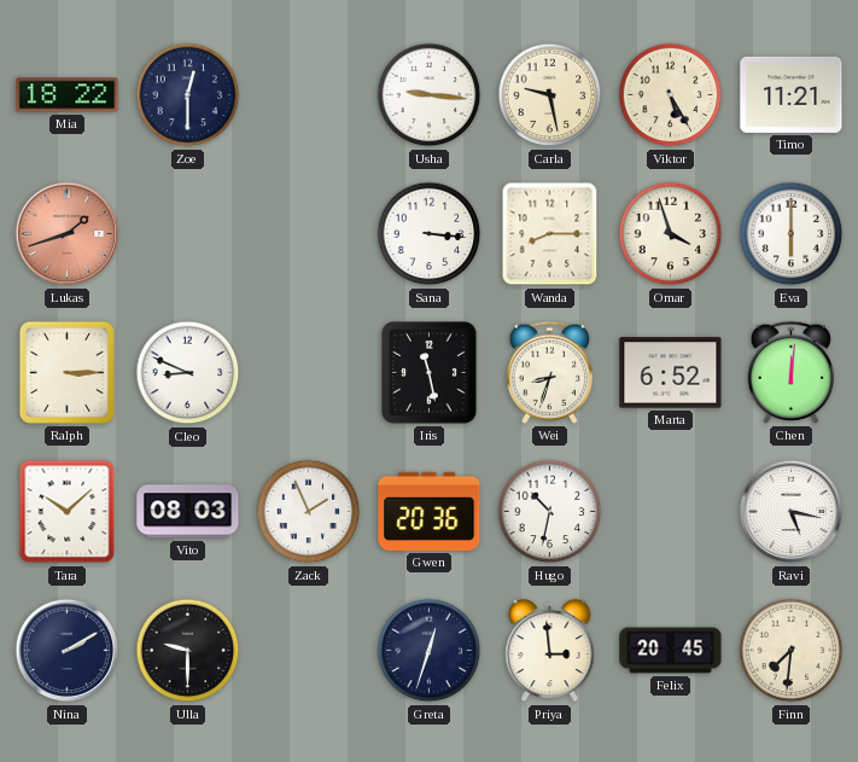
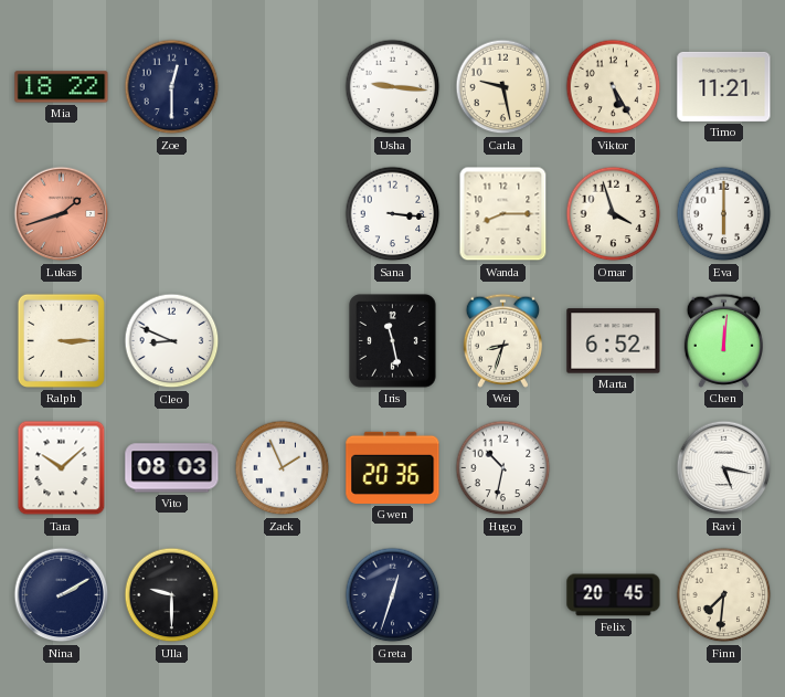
Priya: 2:59 -> none
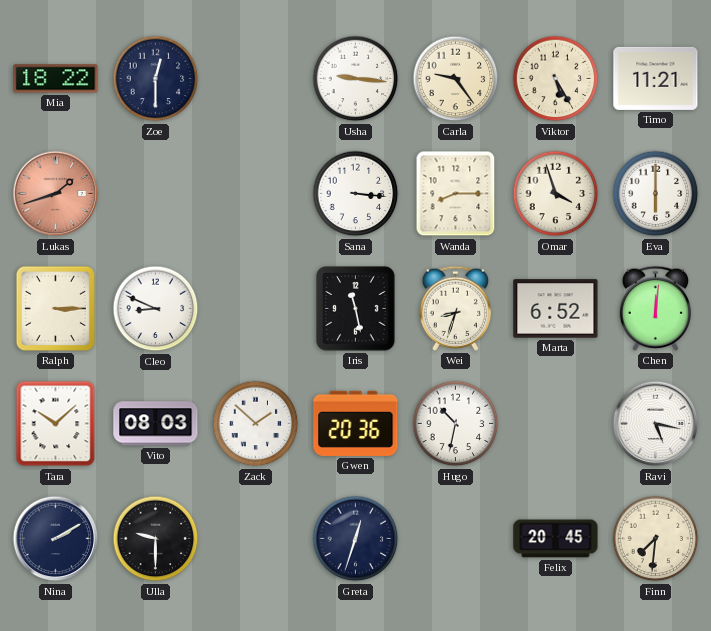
Carla: 9:28 -> 9:24
Zack: 1:56 -> 1:52
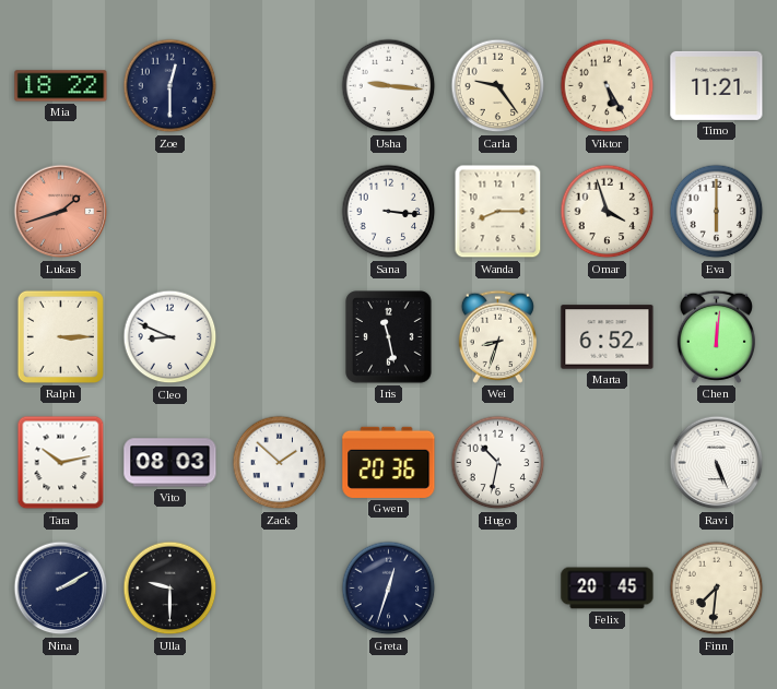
Tara: 10:08 -> 10:13
Ravi: 5:17 -> 5:26
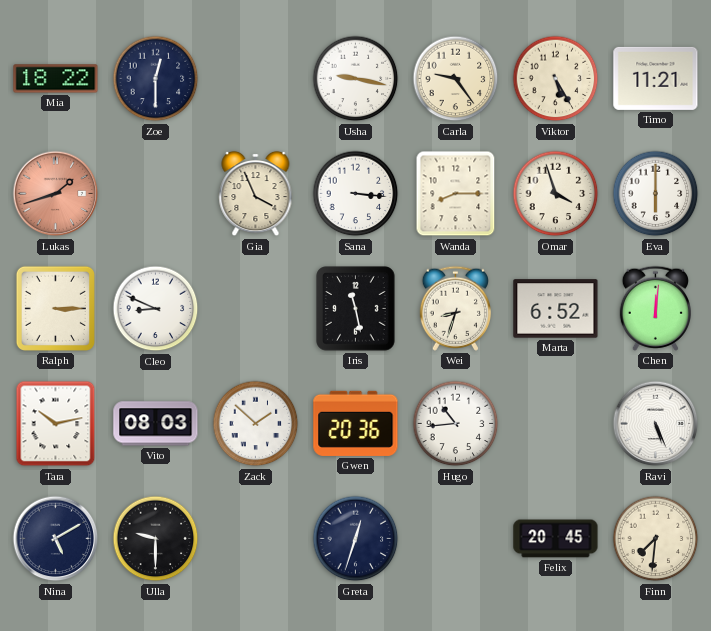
Usha: 9:16 -> 9:17
Gia: none -> 3:56
Hugo: 10:32 -> 10:44
Nina: 2:10 -> 5:10
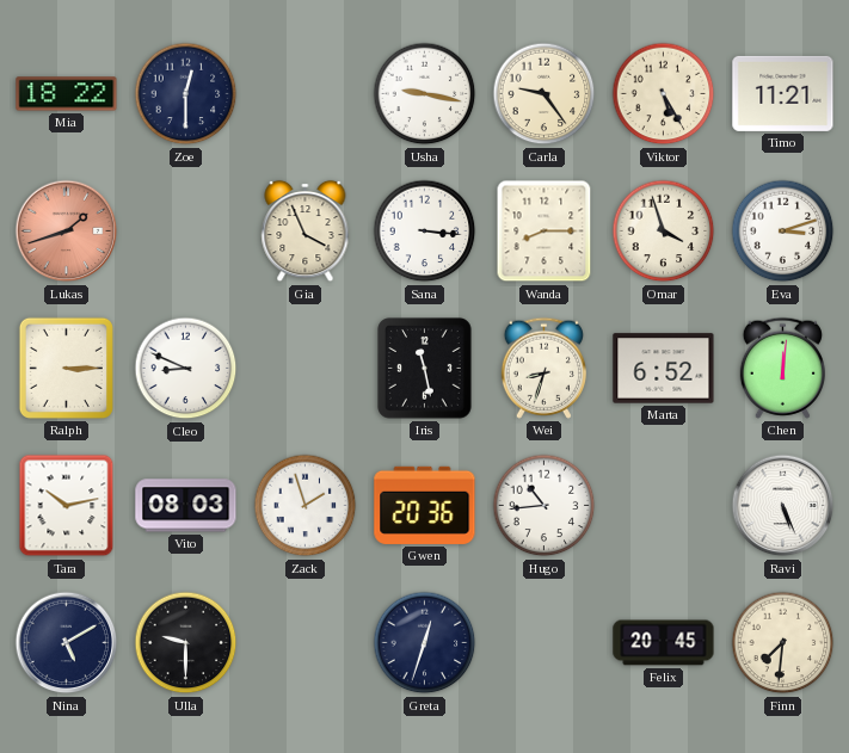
Eva: 6:00 -> 3:12
Zack: 1:52 -> 1:57
